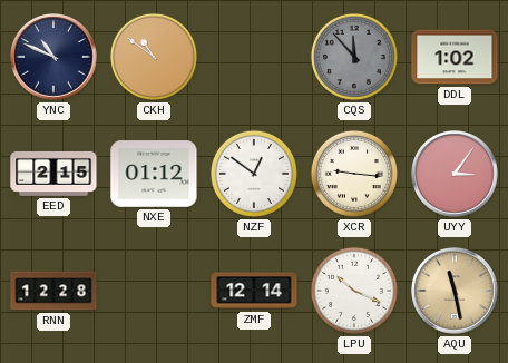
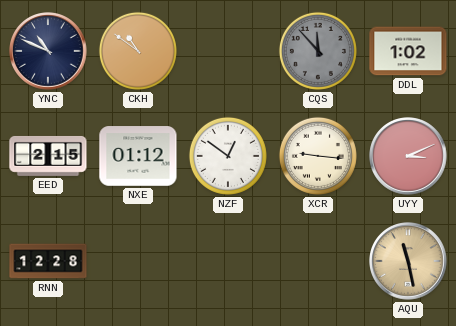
UYY: 3:06 -> 3:11
ZMF: 12:14 -> none
LPU: 10:19 -> none
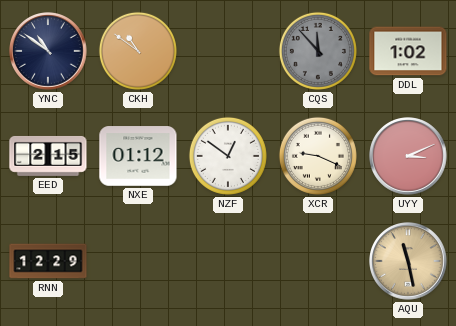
YNC: 10:49 -> 10:51
XCR: 9:16 -> 9:19
RNN: 12:28 -> 12:29
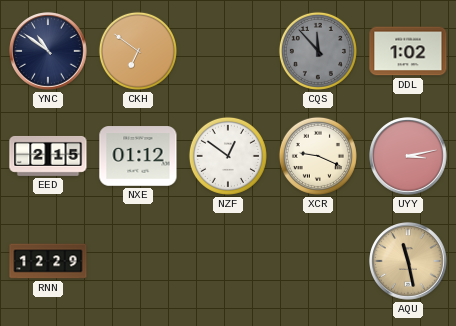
CKH: 10:51 -> 6:51
UYY: 3:11 -> 3:13
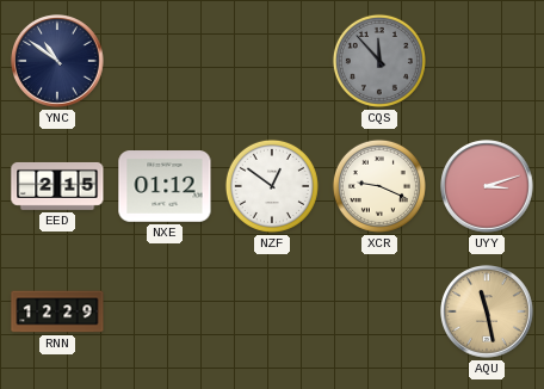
CKH: 6:51 -> none
DDL: 1:02 -> none
UYY: 3:13 -> 3:12
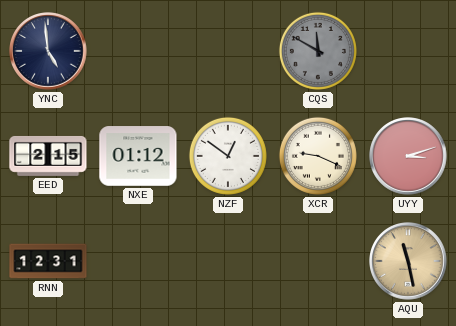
YNC: 10:51 -> 4:59
CQS: 11:53 -> 11:50
RNN: 12:29 -> 12:31
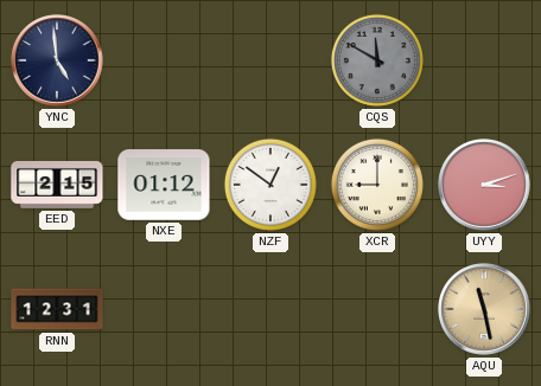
XCR: 9:19 -> 9:00
